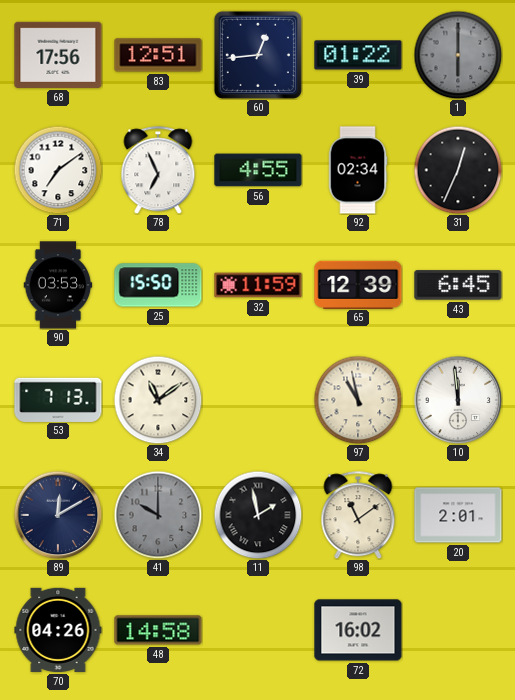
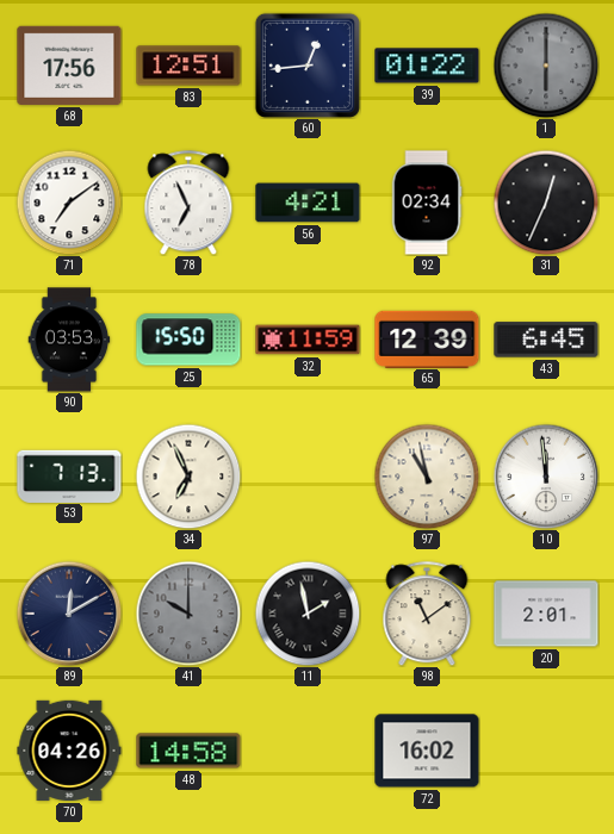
56: 4:55 -> 4:21
34: 11:09 -> 6:56
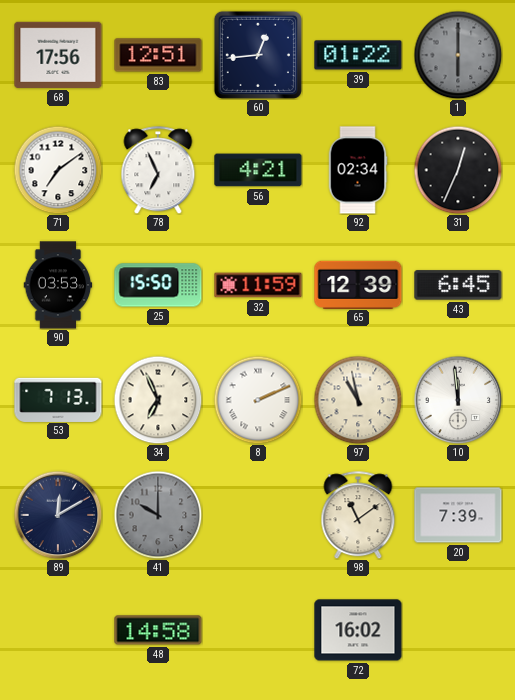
8: none -> 2:11
11: 1:58 -> none
20: 2:01 -> 7:39
70: 04:26 -> none
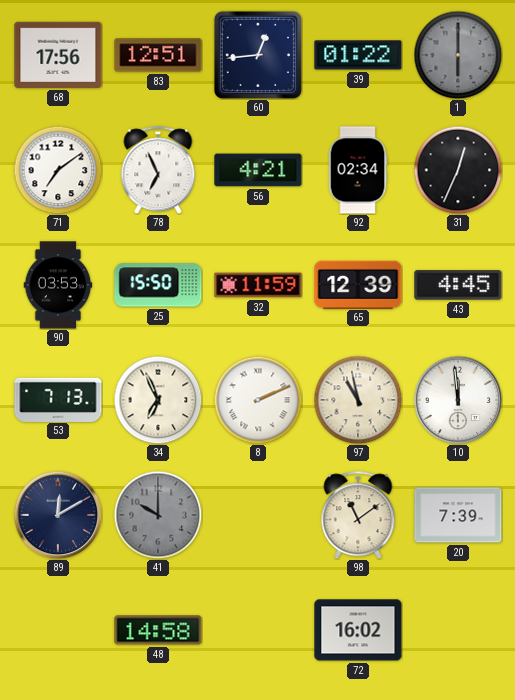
43: 6:45 -> 4:45
